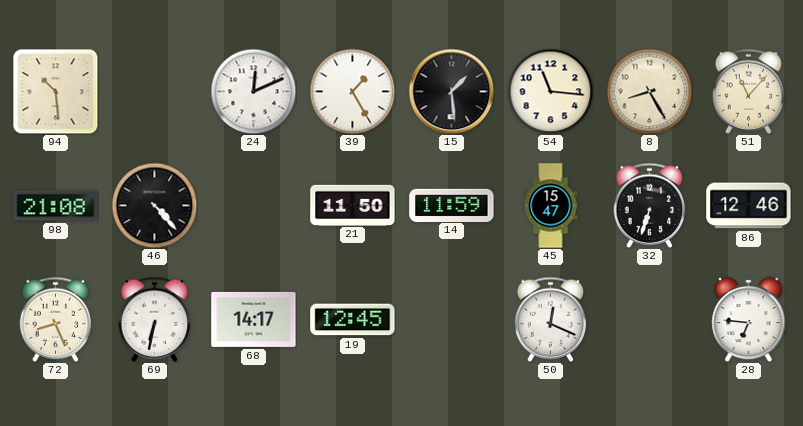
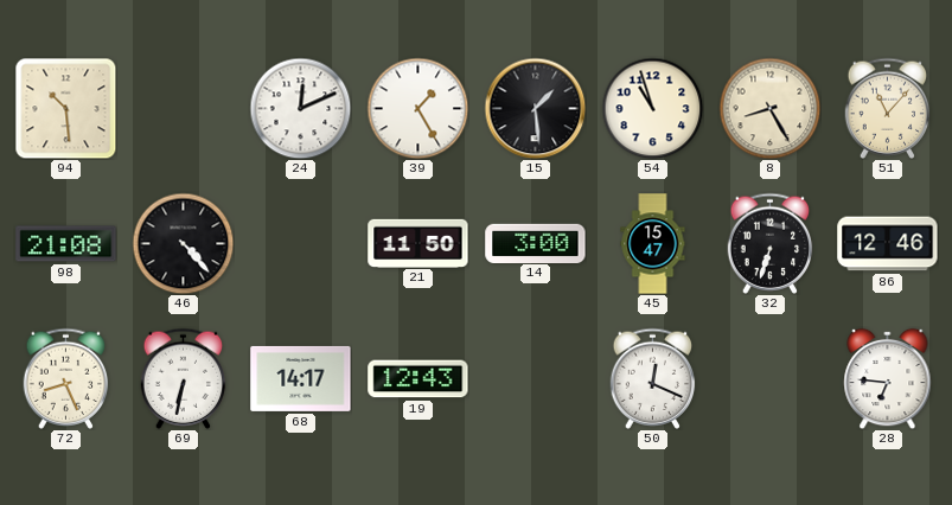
54: 11:16 -> 10:57
14: 11:59 -> 3:00
19: 12:45 -> 12:43
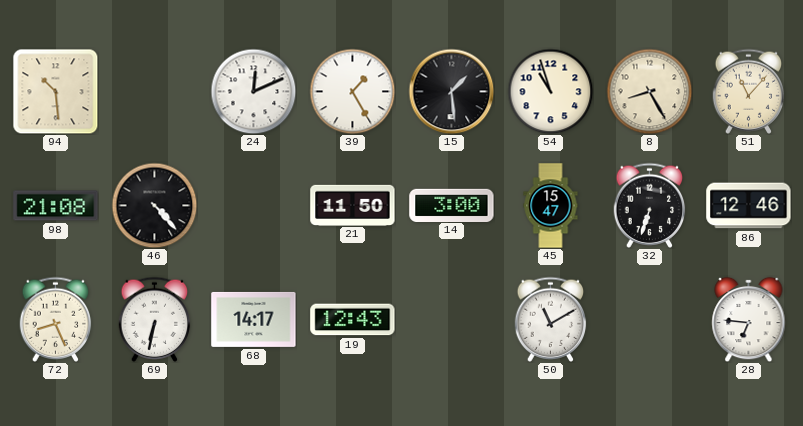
50: 12:19 -> 11:10
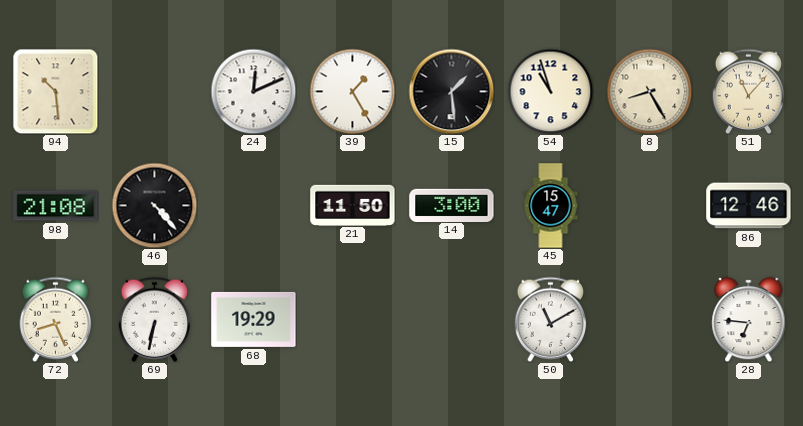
32: 6:33 -> none
68: 14:17 -> 19:29
19: 12:43 -> none
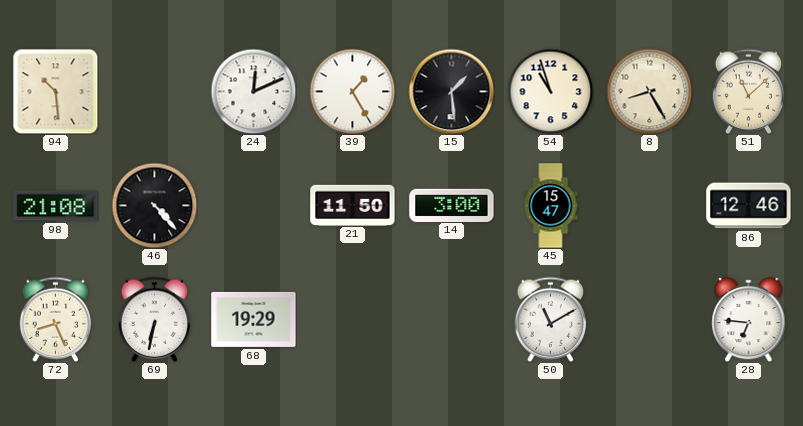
51: 11:07 -> 11:08
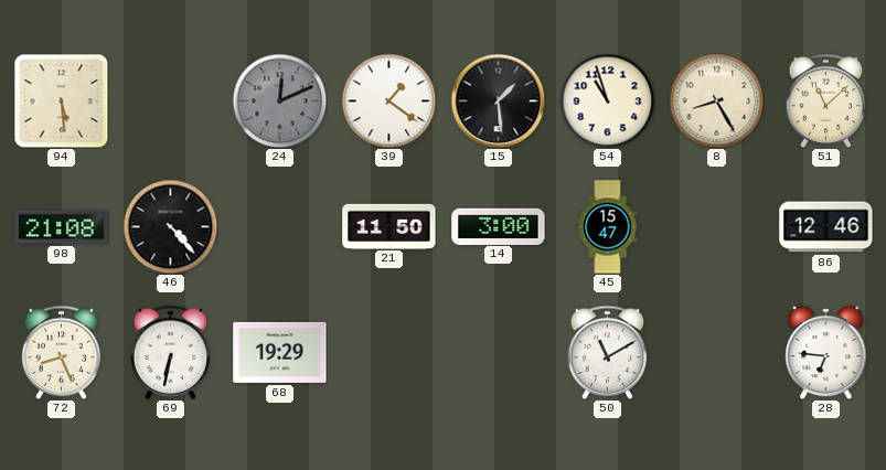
94: 10:29 -> 5:29
24 dial: white -> grey
39: 1:25 -> 1:21
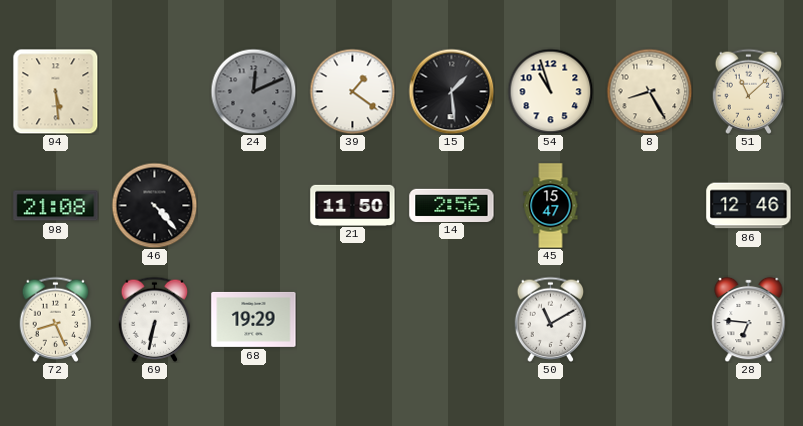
14: 3:00 -> 2:56
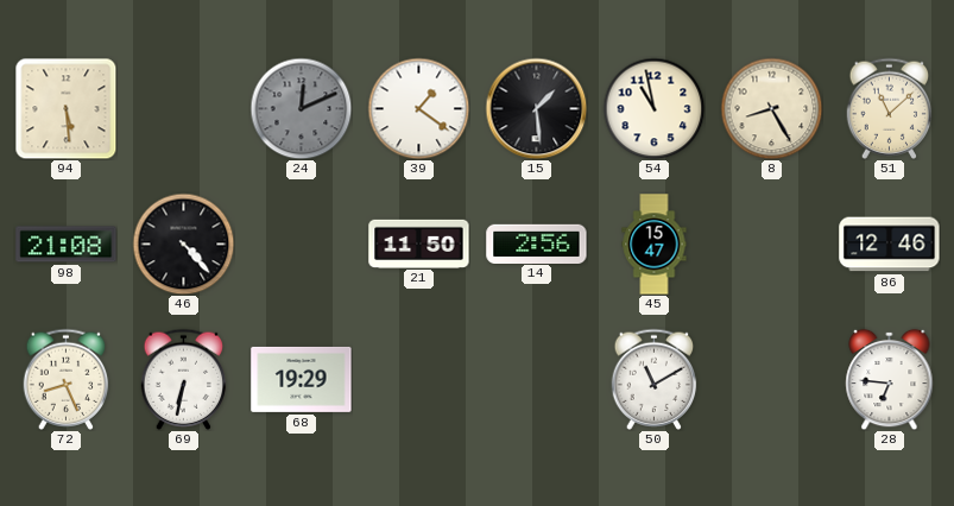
54: 10:57 -> 10:58
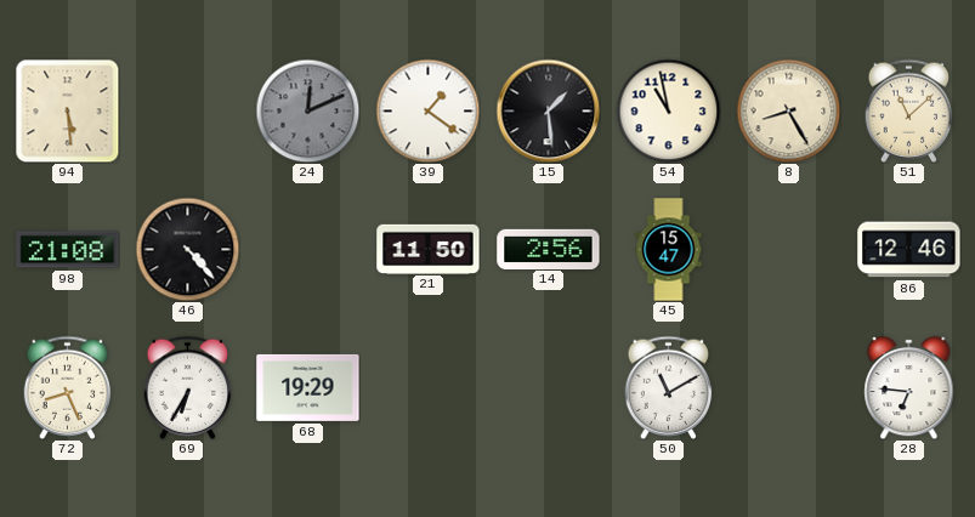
69: 6:32 -> 6:35
